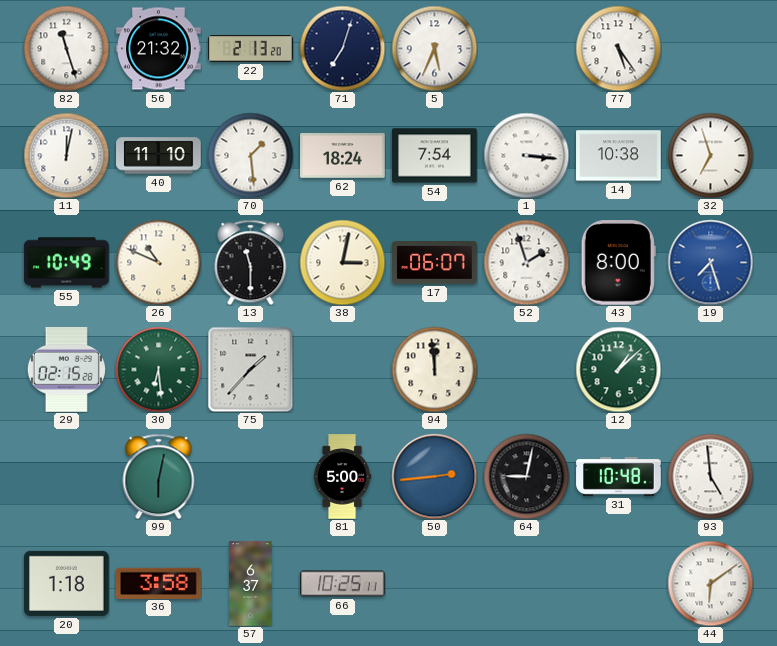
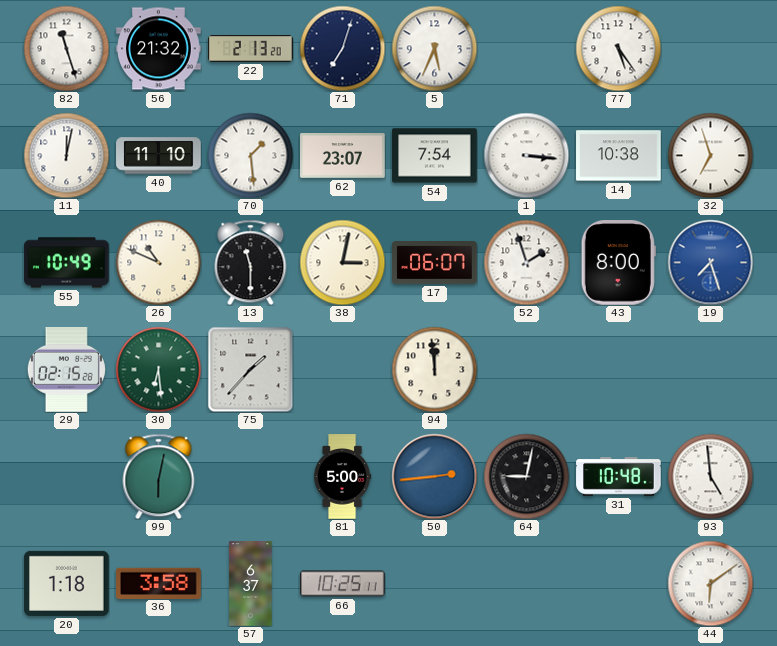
62: 18:24 -> 23:07
12: 1:08 -> none
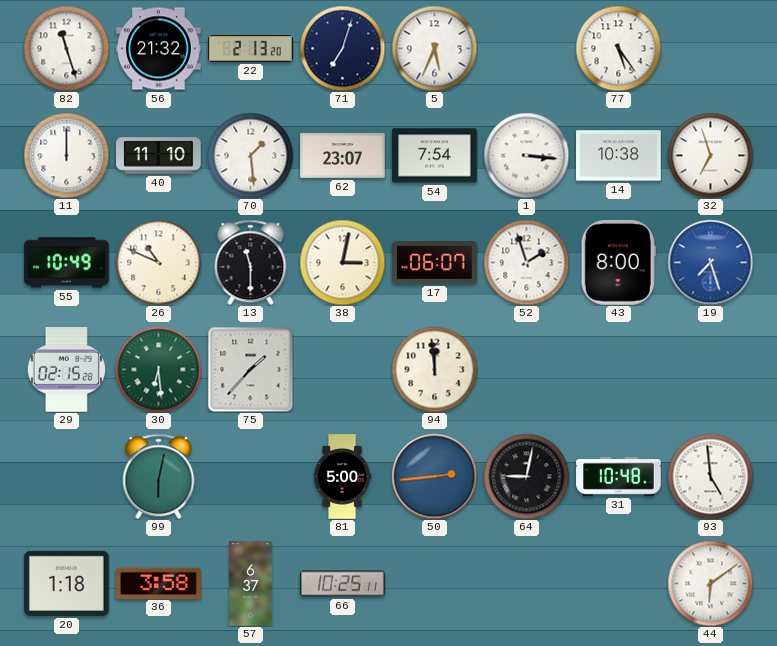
11: 12:02 -> 12:00
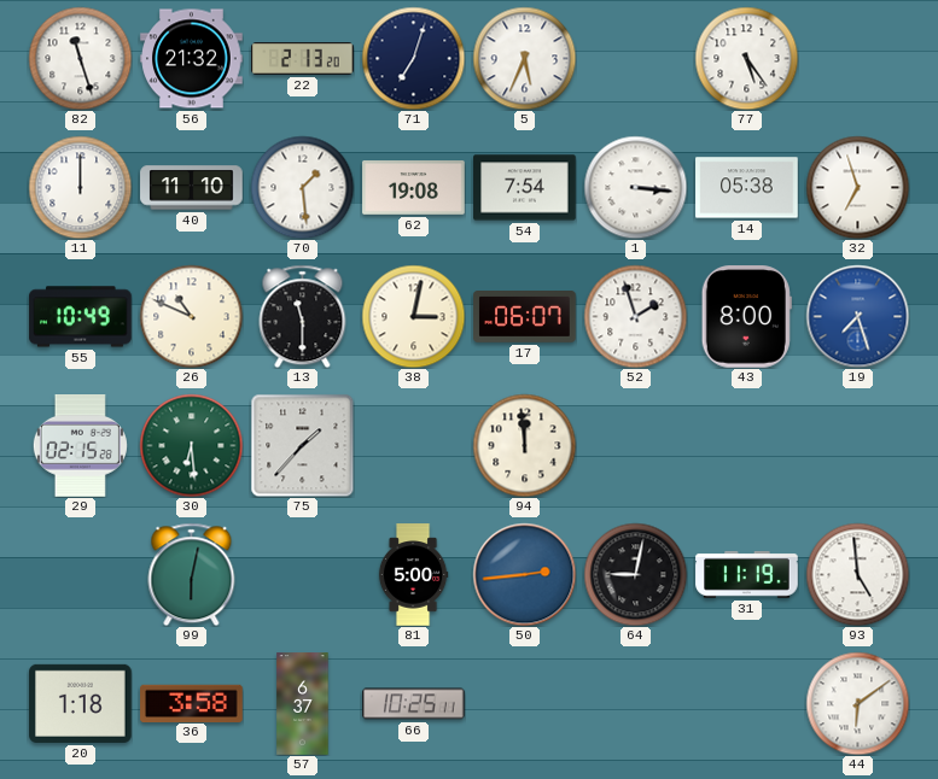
62: 23:07 -> 19:08
14: 10:38 -> 05:38
31: 10:48 -> 11:19
